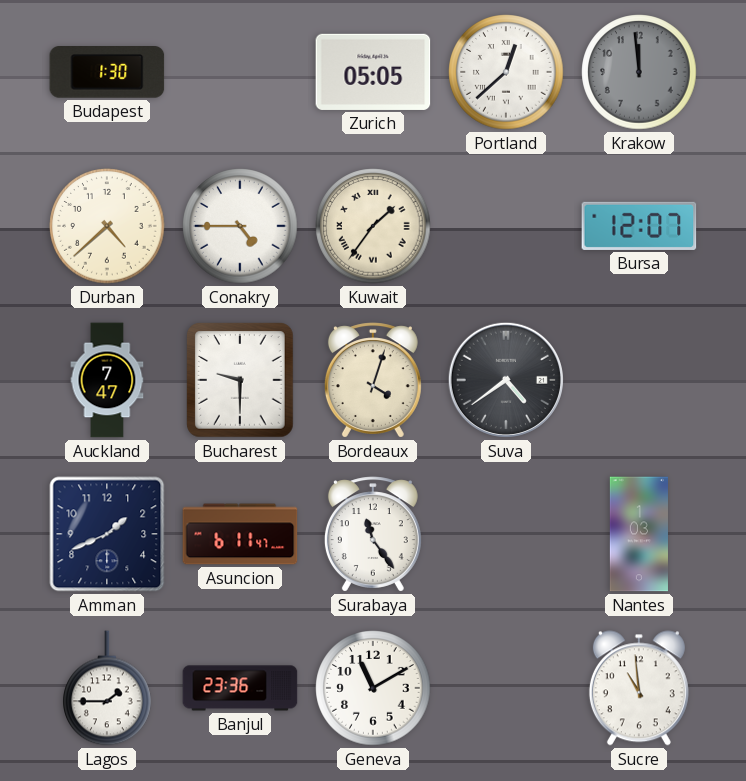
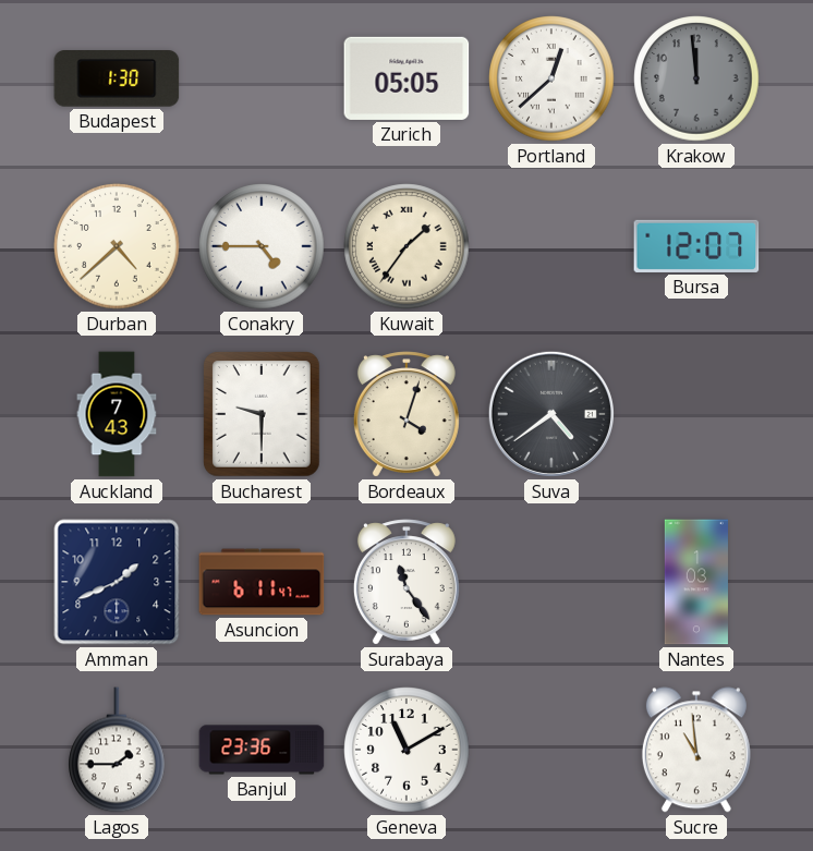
Auckland: 7:47 -> 7:43
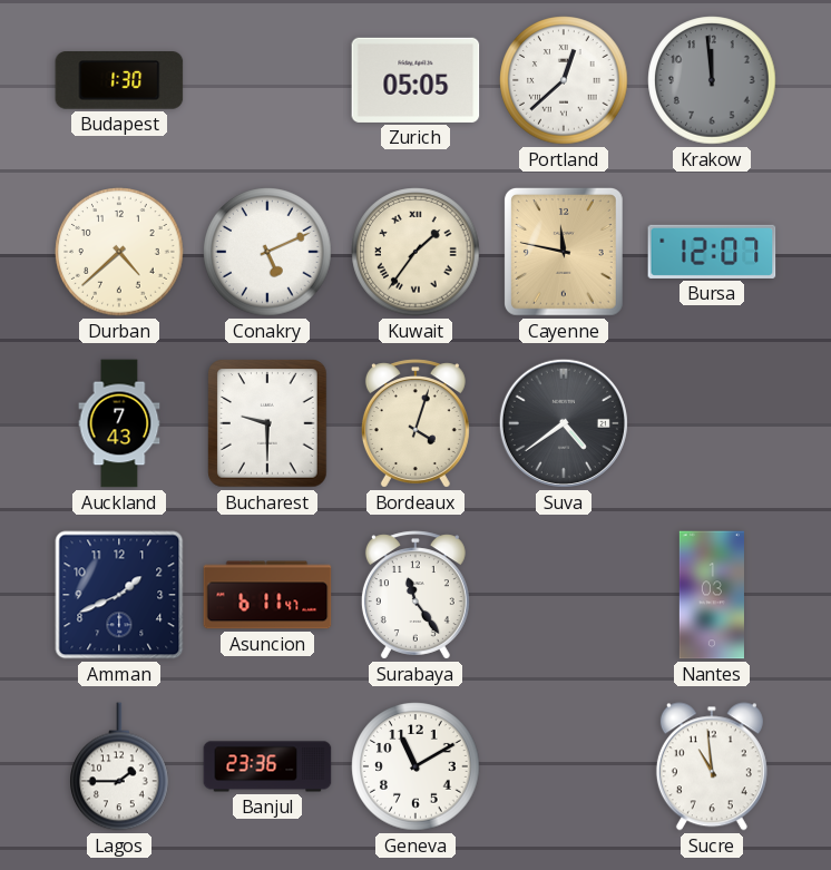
Conakry: 4:45 -> 5:11
Cayenne: none -> 11:47
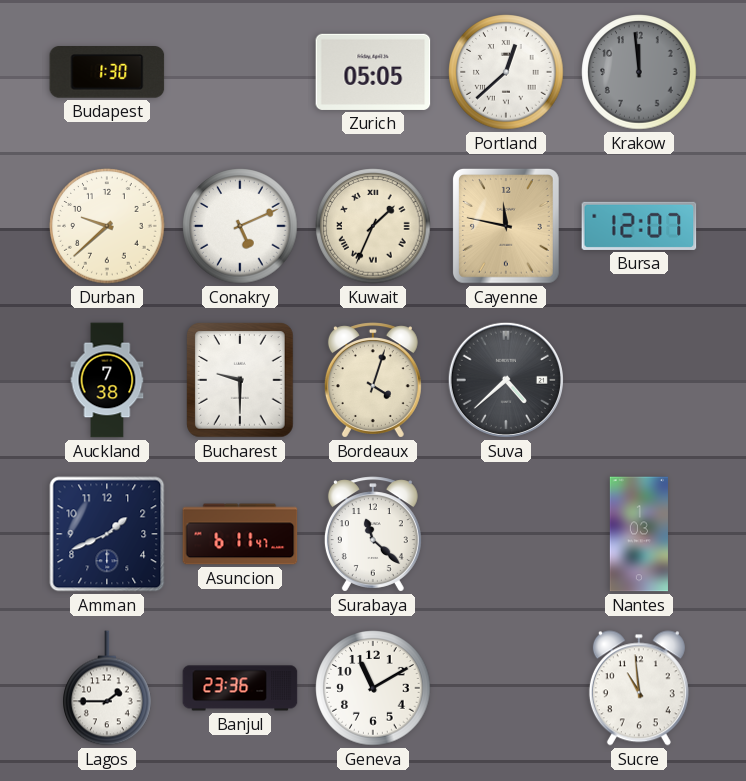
Durban: 4:38 -> 9:38
Kuwait: 1:36 -> 1:34
Auckland: 7:43 -> 7:38
Suva: 4:39 -> 4:38
Surabaya: 11:24 -> 11:22
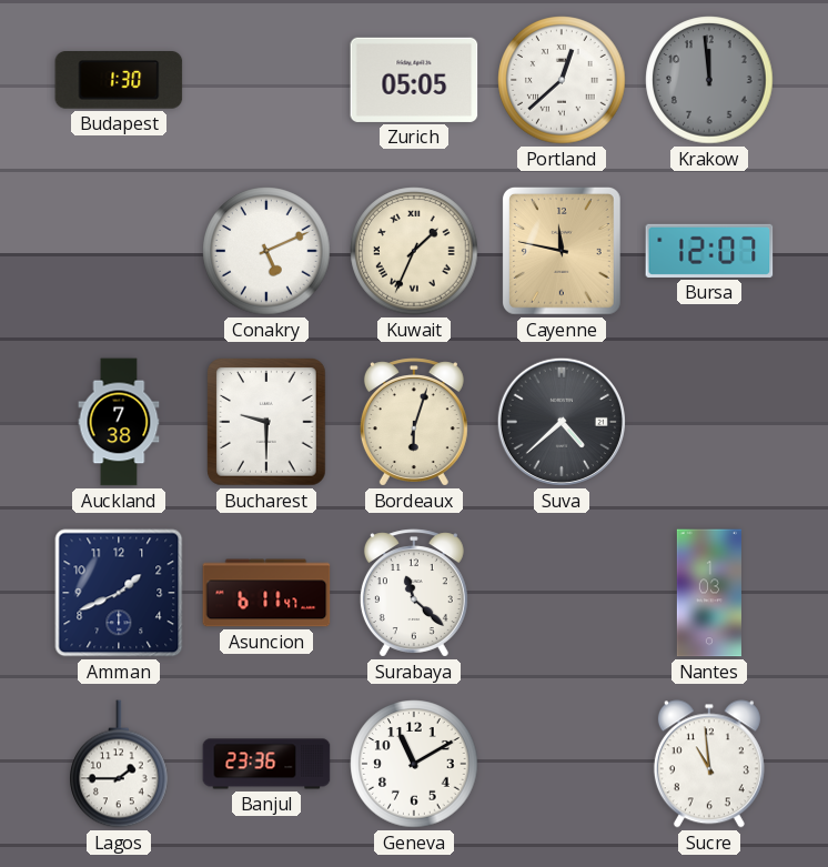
Durban: 9:38 -> none
Bordeaux: 4:03 -> 6:03
